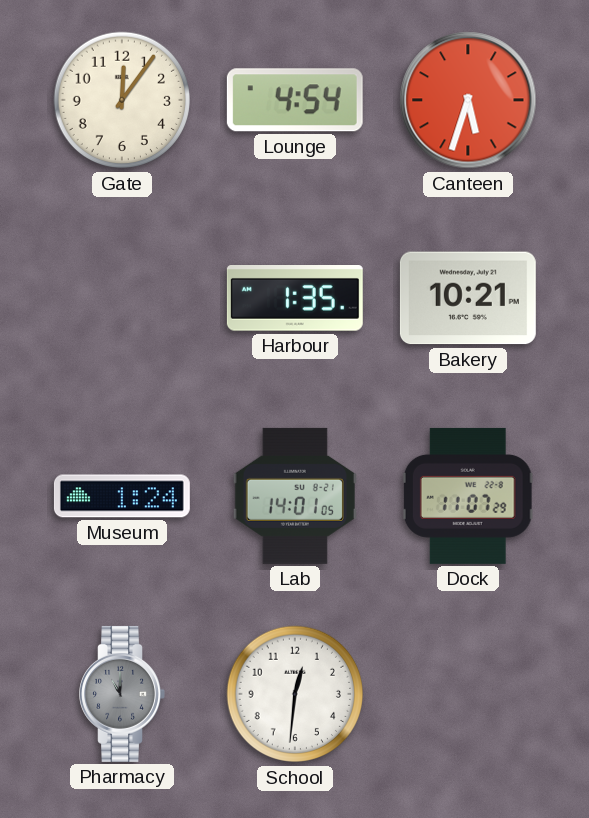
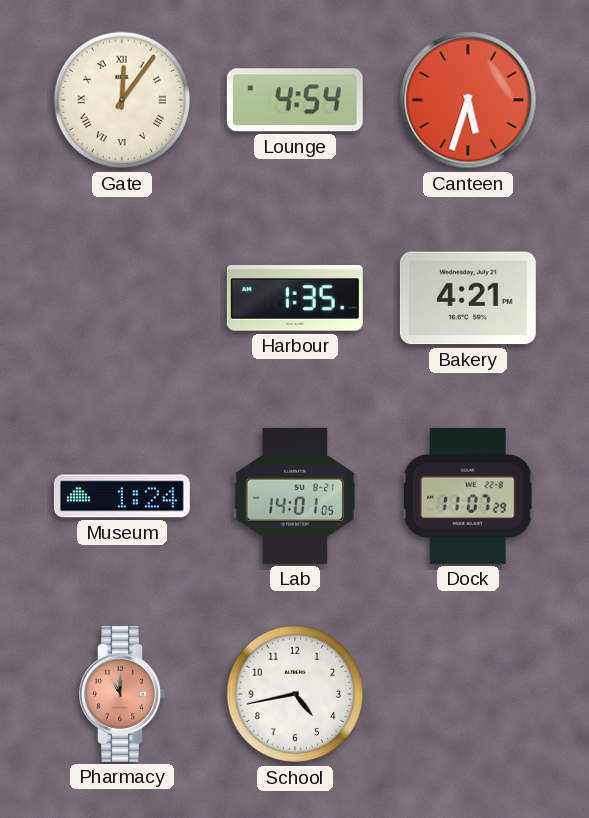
Gate numerals: Arabic -> Roman
Bakery: 10:21 -> 4:21
Pharmacy dial: grey -> salmon
School: 12:31 -> 4:43
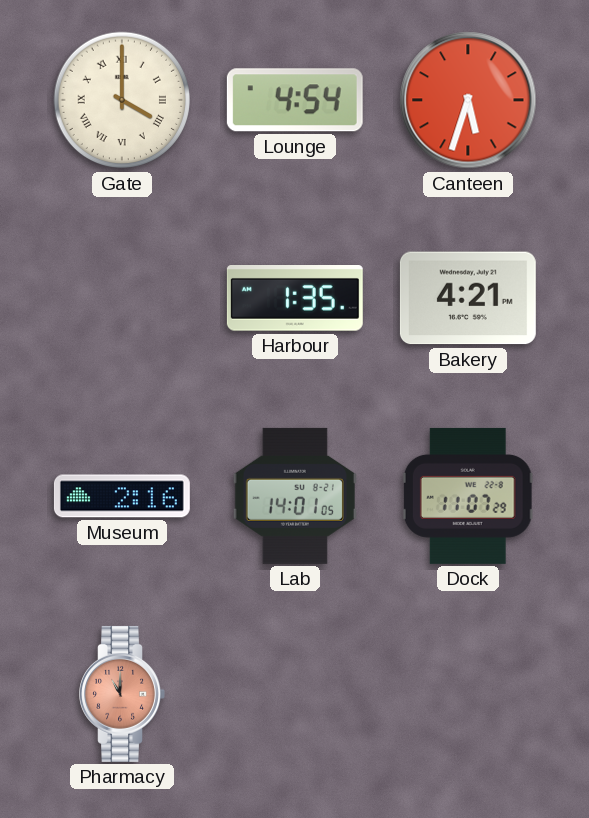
Gate: 12:06 -> 4:00
Museum: 1:24 -> 2:16
School: 4:43 -> none
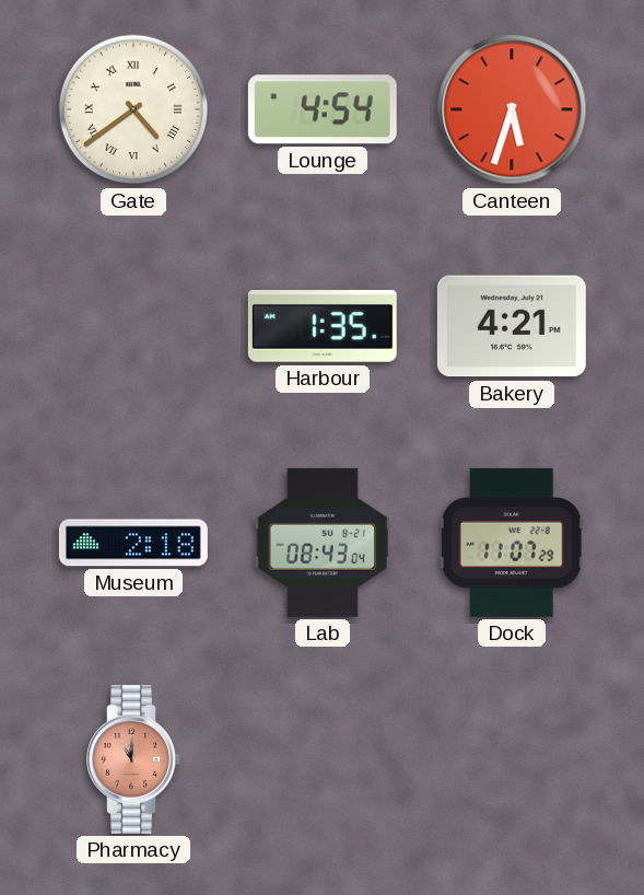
Gate: 4:00 -> 4:39
Museum: 2:16 -> 2:18
Lab: 14:01 -> 08:43
